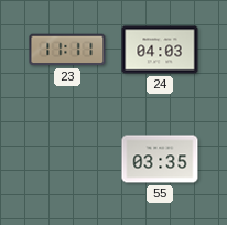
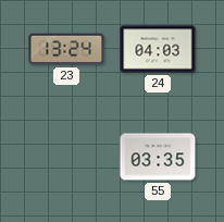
23: 11:11 -> 13:24
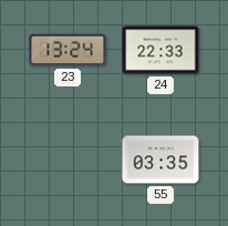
24: 04:03 -> 22:33
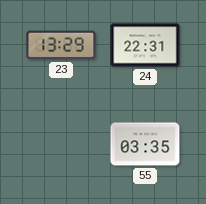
23: 13:24 -> 13:29
24: 22:33 -> 22:31
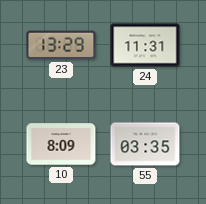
24: 22:31 -> 11:31
10: none -> 8:09
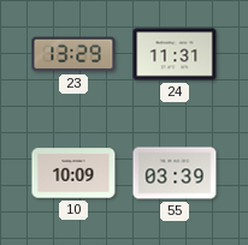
10: 8:09 -> 10:09
55: 03:35 -> 03:39
